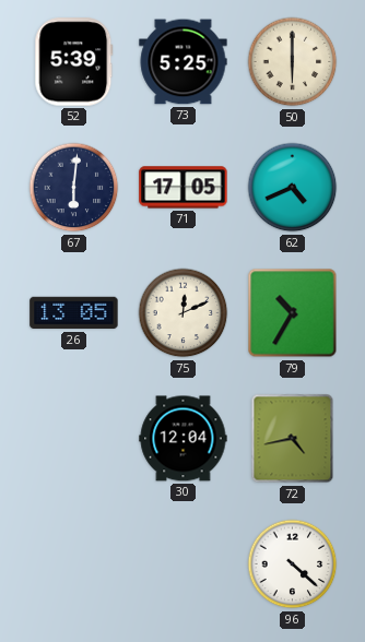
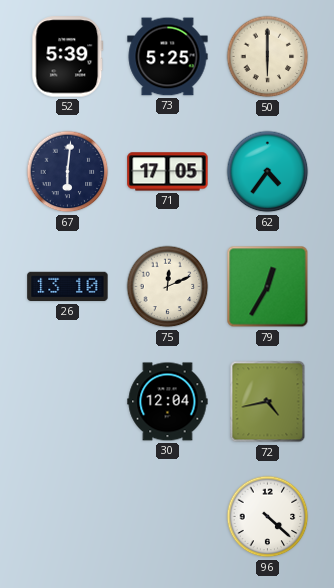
62: 4:41 -> 4:36
26: 13:05 -> 13:10
79: 10:35 -> 12:35
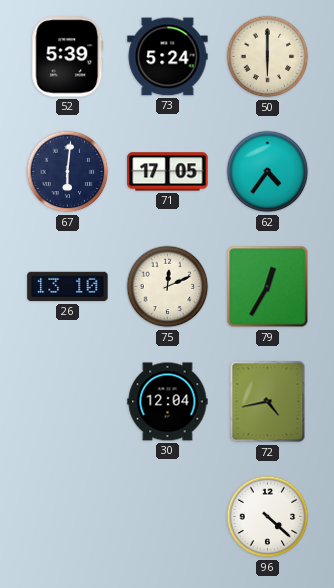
73: 5:25 -> 5:24
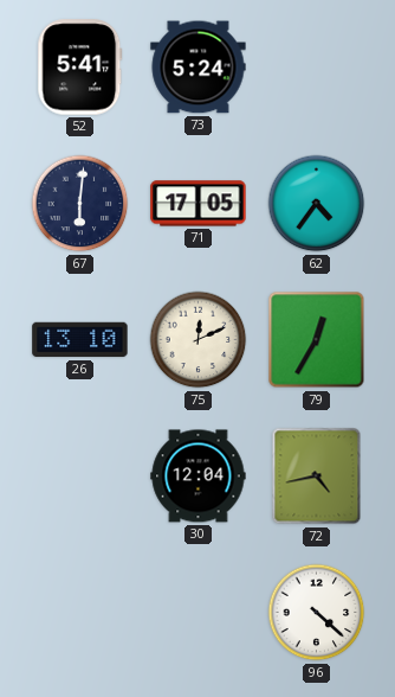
52: 5:39 -> 5:41
50: 6:00 -> none
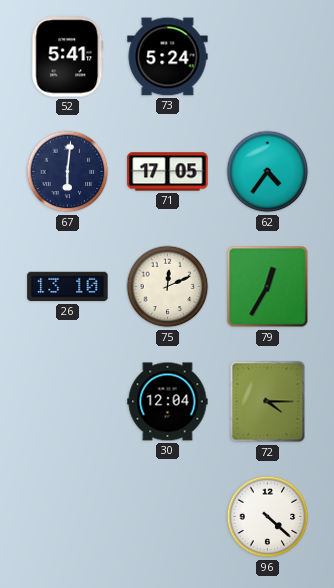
72: 4:43 -> 4:15
